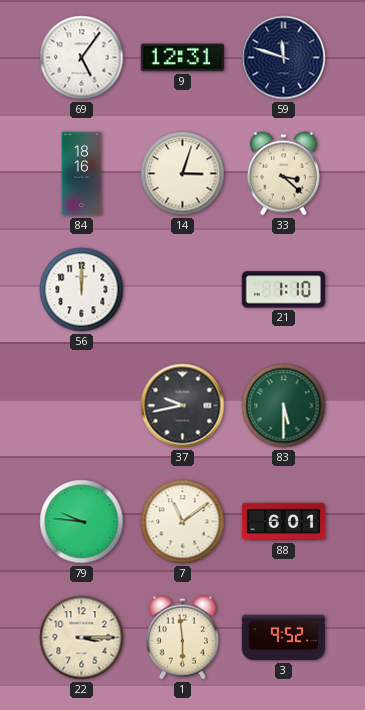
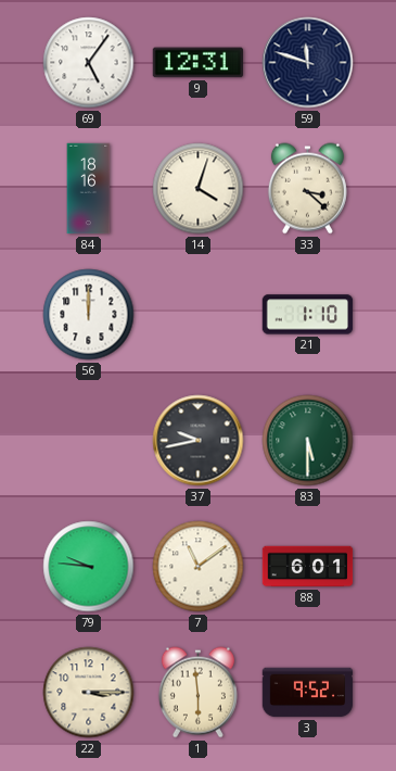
14: 3:03 -> 4:03
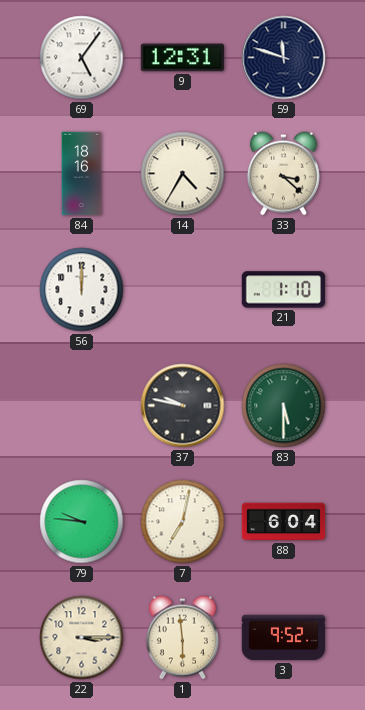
14: 4:03 -> 4:35
37: 9:43 -> 9:47
7: 11:09 -> 7:02
88: 6:01 -> 6:04
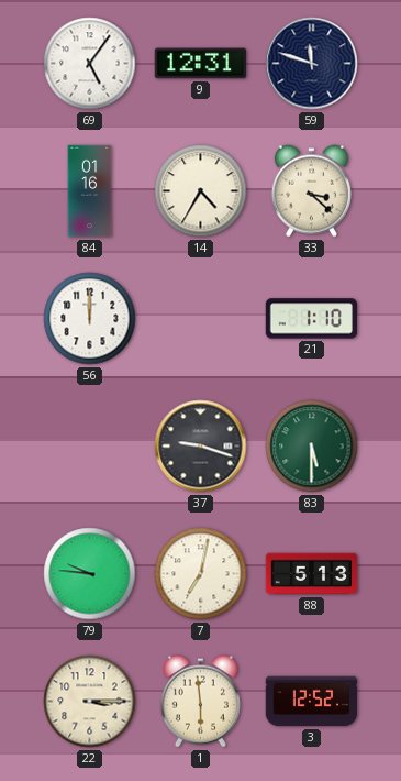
84: 18:16 -> 01:16
37: 9:47 -> 9:18
88: 6:04 -> 5:13
3: 9:52 -> 12:52
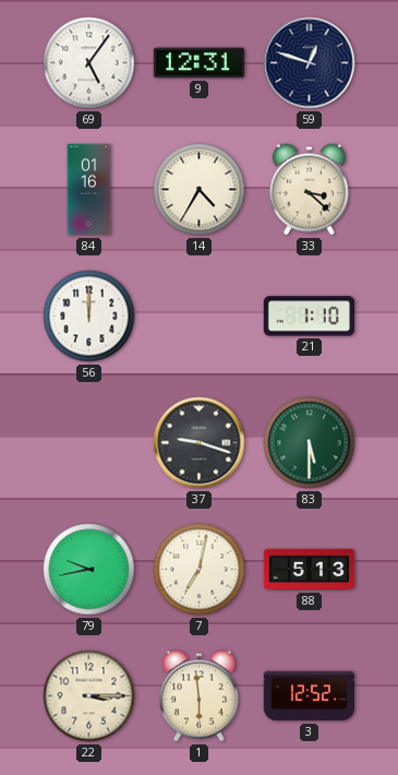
59: 11:48 -> 12:48
79: 9:46 -> 9:43
